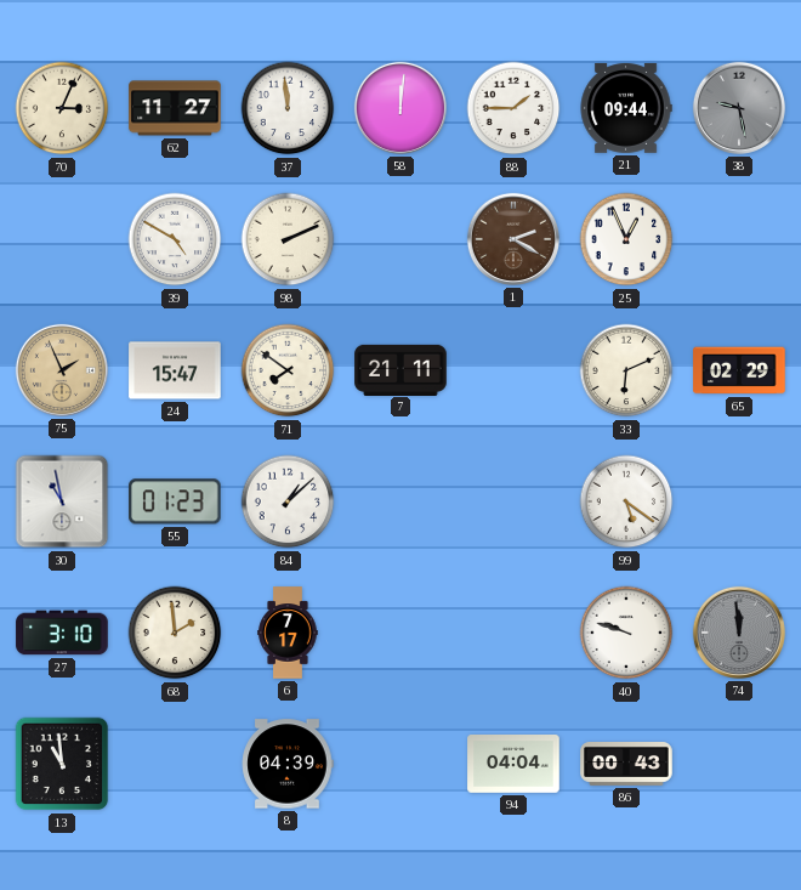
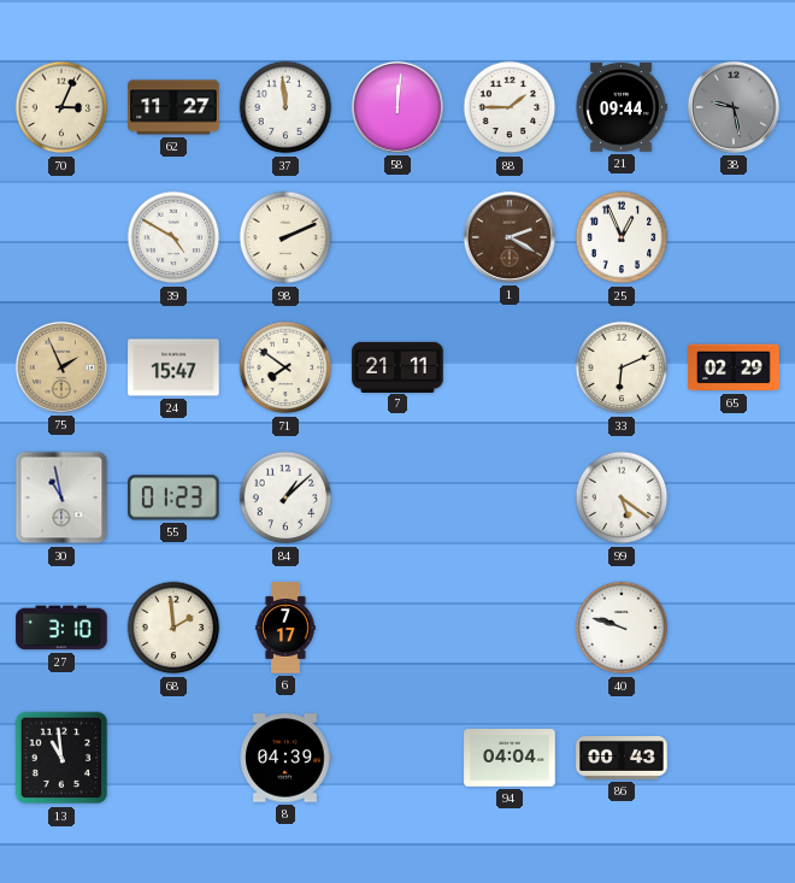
74: 11:59 -> none
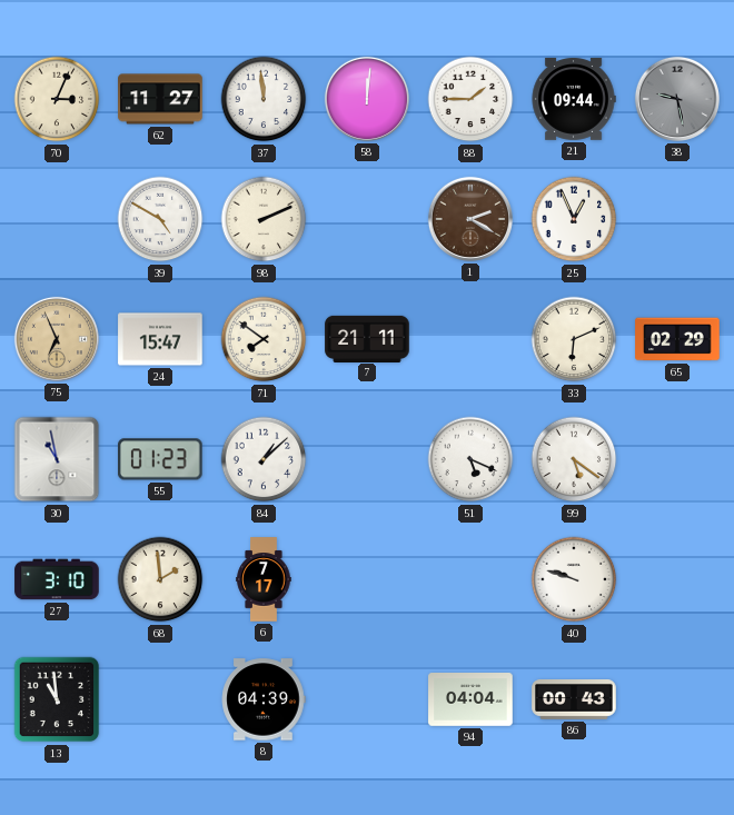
75: 1:56 -> 6:56
51: none -> 5:19
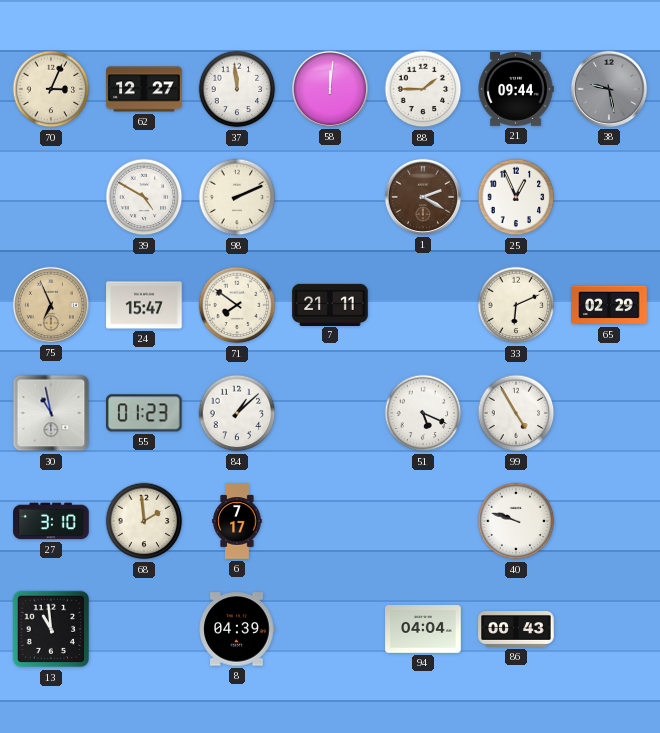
62: 11:27 -> 12:27
99: 5:21 -> 4:55
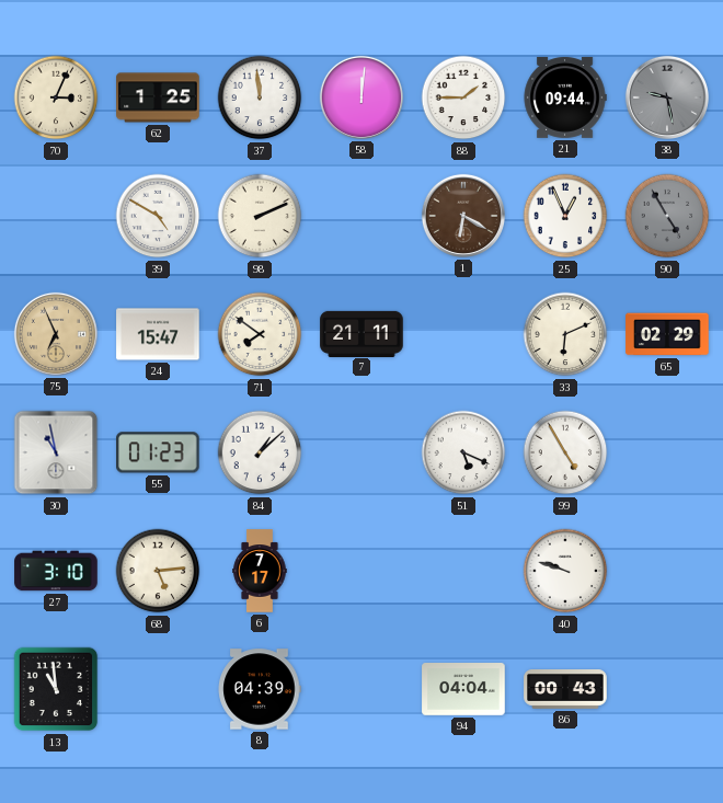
62: 12:27 -> 1:25
1: 2:20 -> 6:20
90: none -> 4:55
68: 1:59 -> 5:14
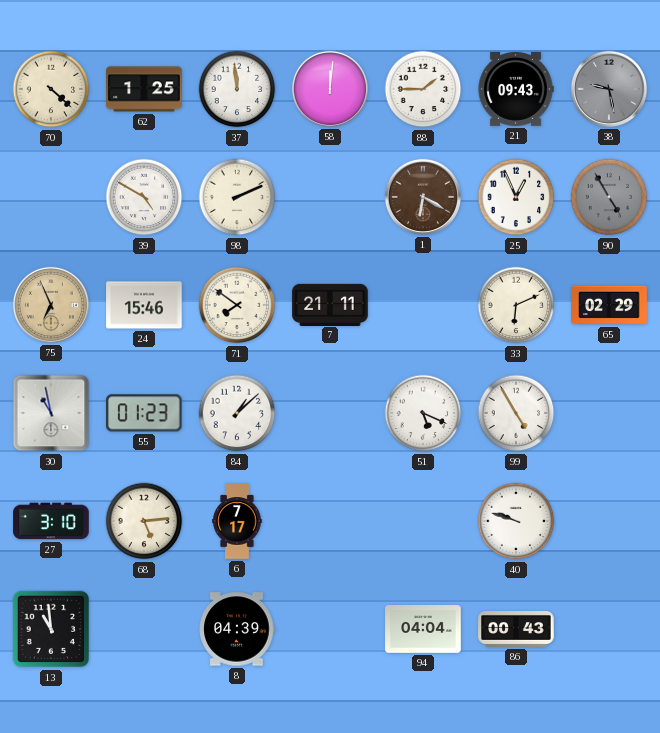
70: 3:04 -> 4:22
21: 09:44 -> 09:43
24: 15:47 -> 15:46
